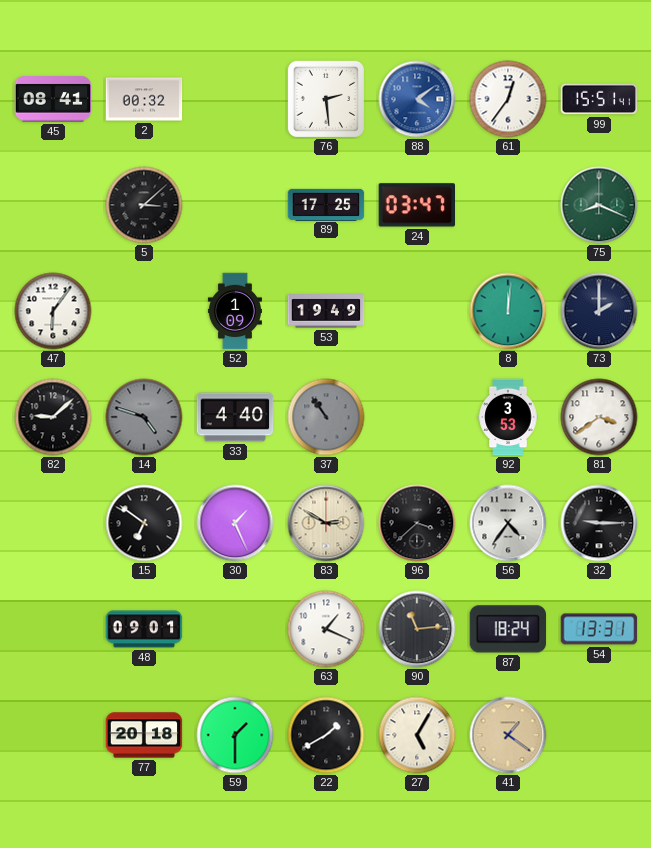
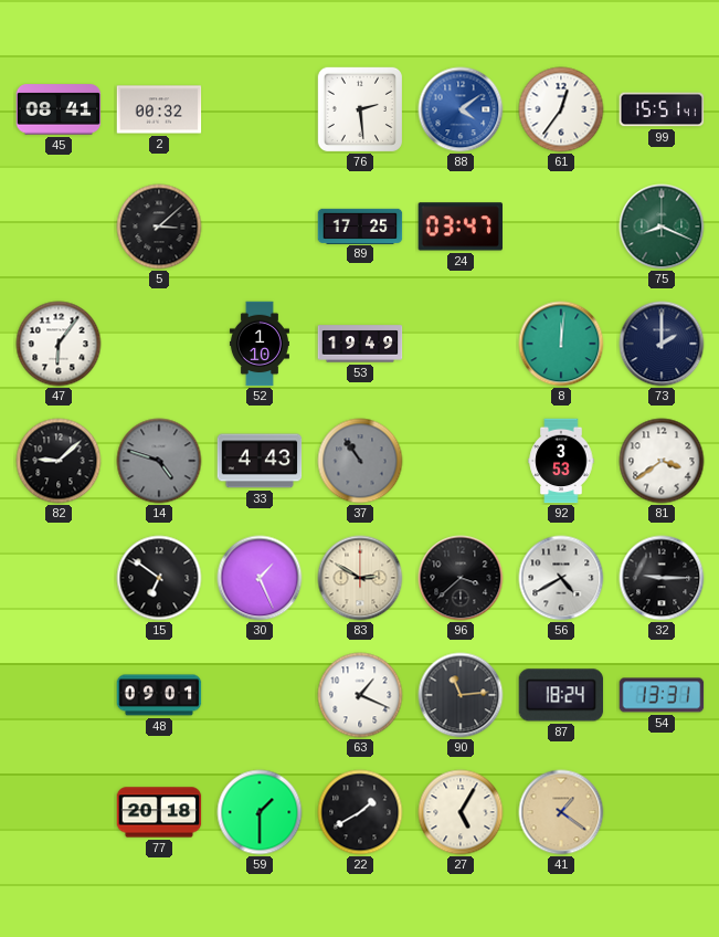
52: 1:09 -> 1:10
33: 4:40 -> 4:43
56: 4:36 -> 4:40
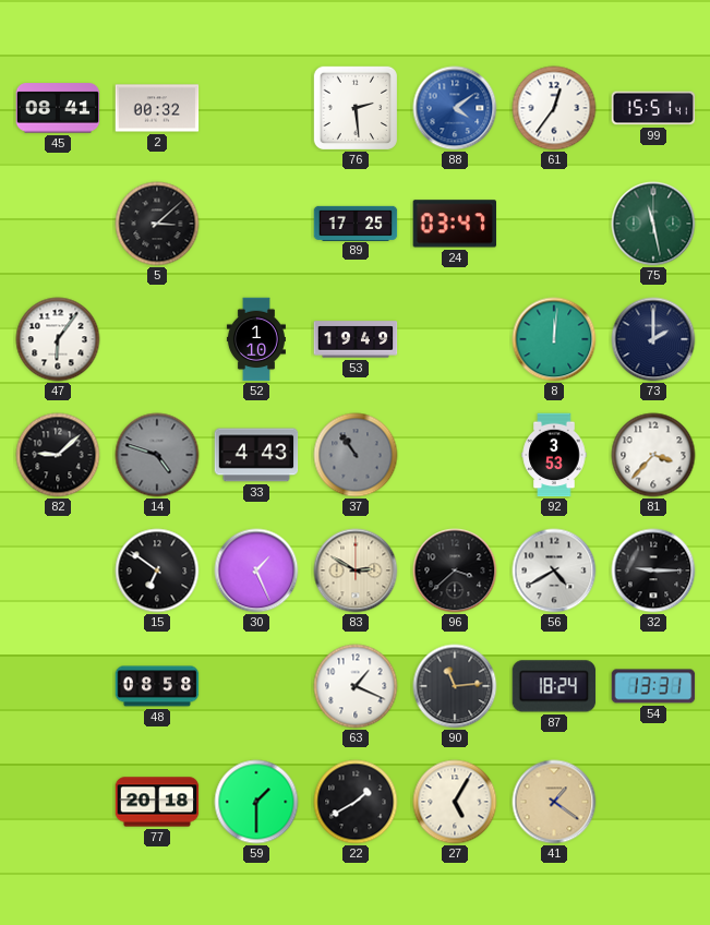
75: 8:19 -> 11:28
81: 3:39 -> 3:37
48: 09:01 -> 08:58
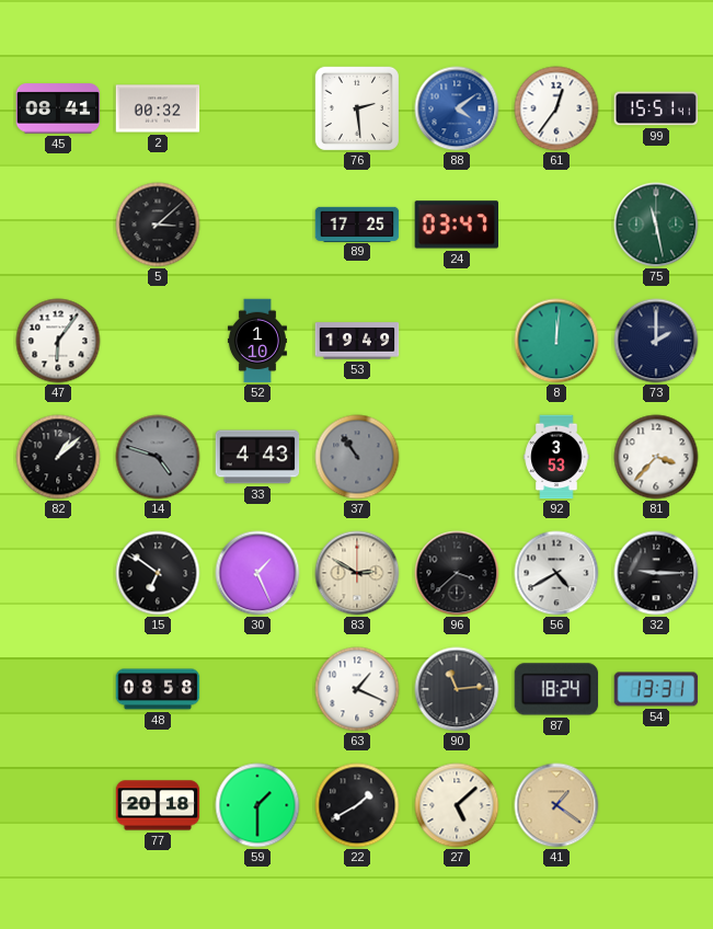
82: 9:08 -> 1:08
27: 5:05 -> 5:08
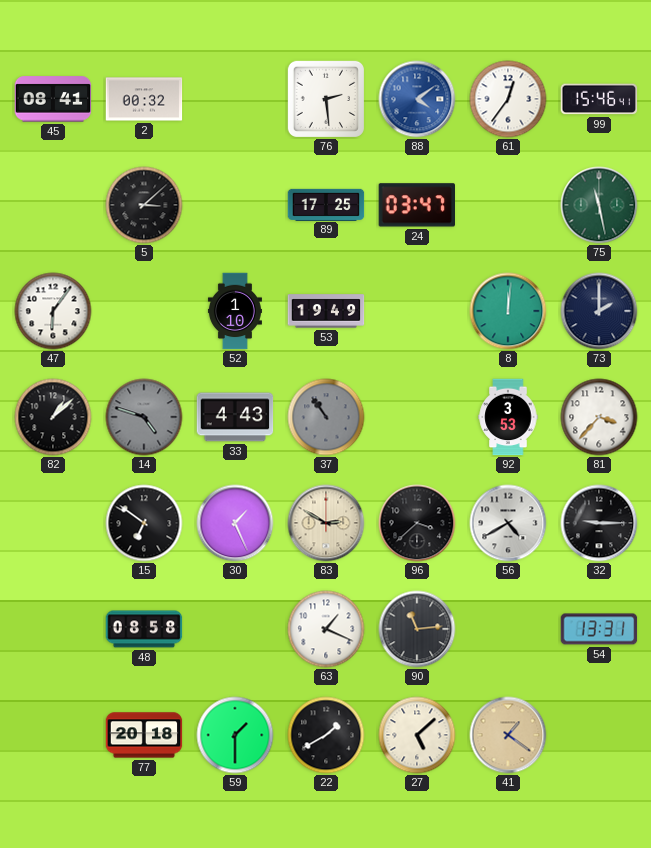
99: 15:51 -> 15:46
87: 18:24 -> none
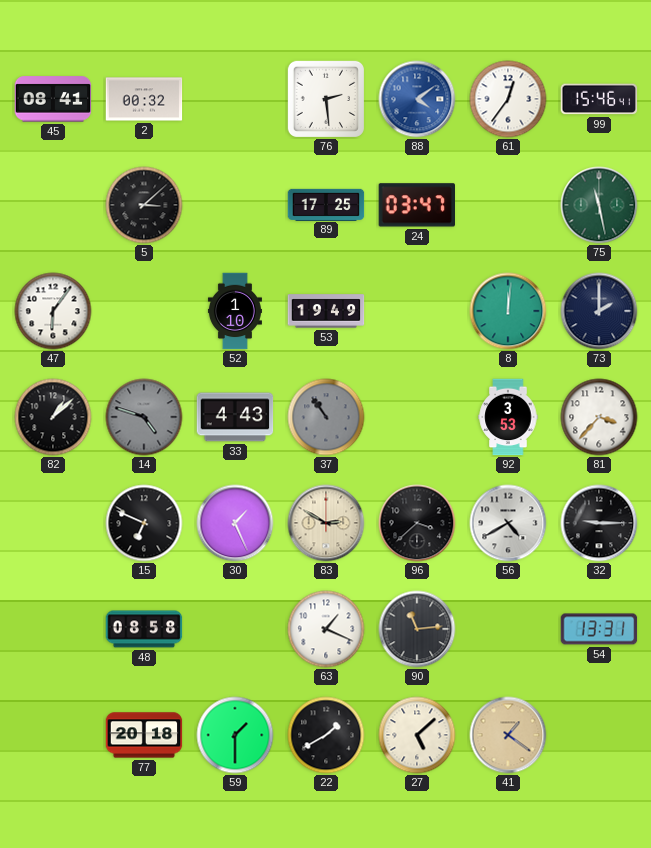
15: 6:51 -> 6:49
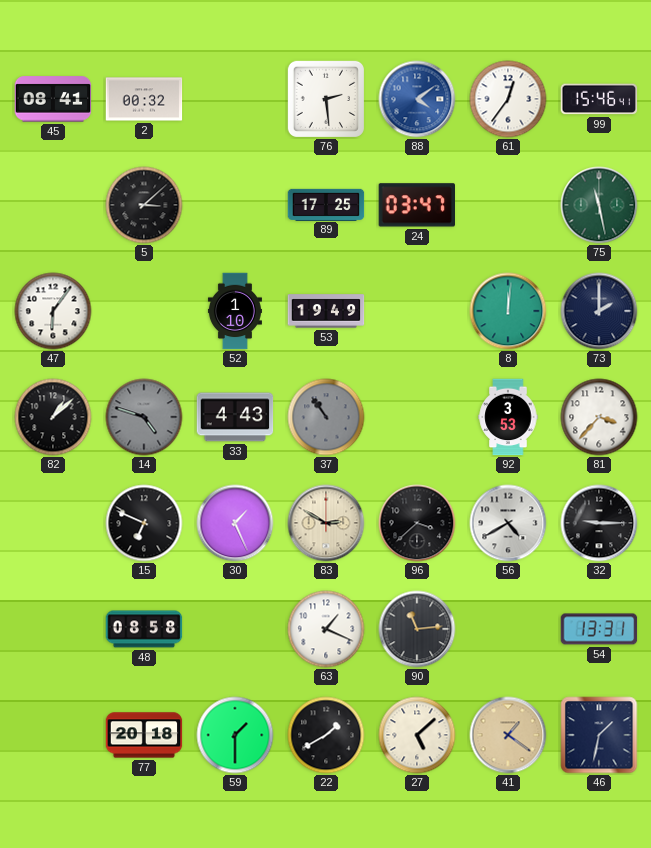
46: none -> 1:32
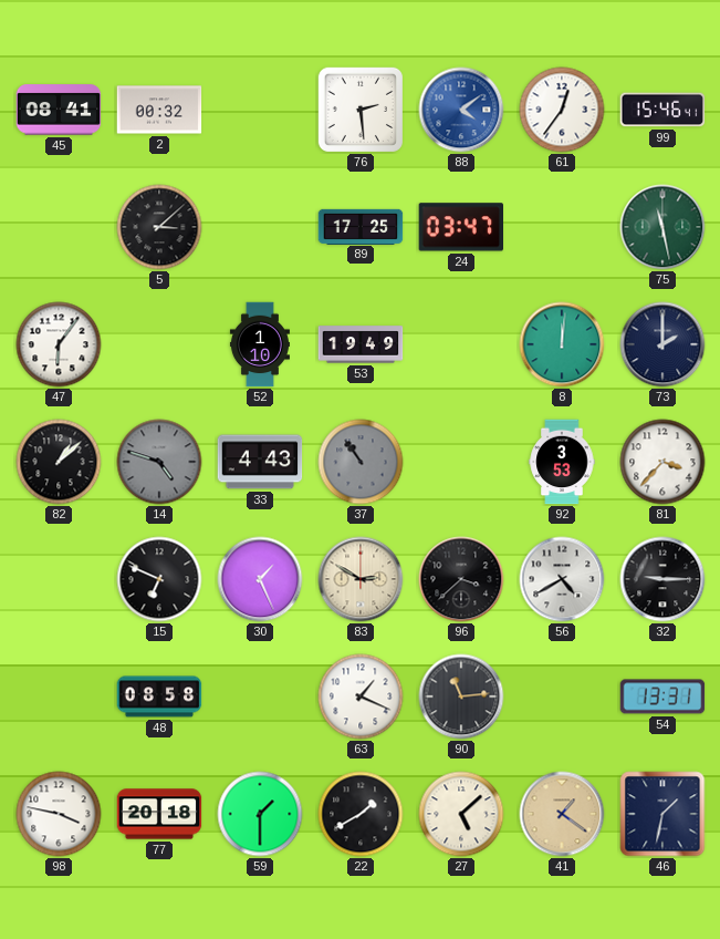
98: none -> 3:47
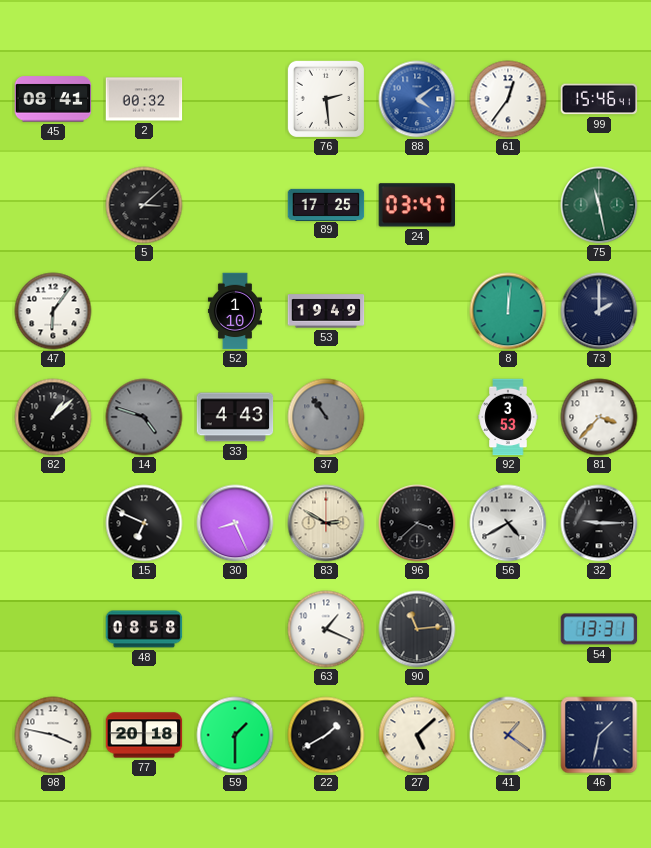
30: 1:26 -> 8:26
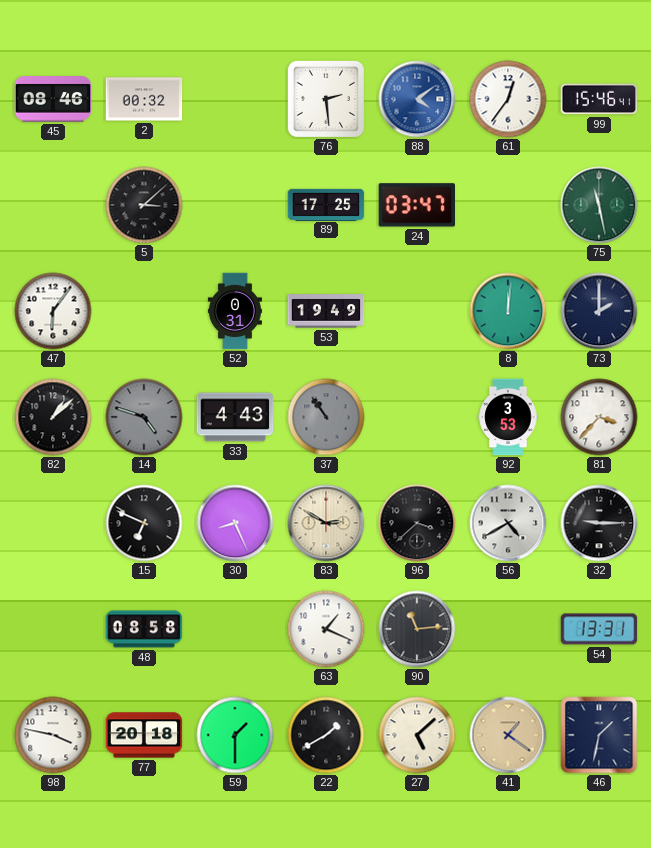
45: 08:41 -> 08:46
52: 1:10 -> 0:31
